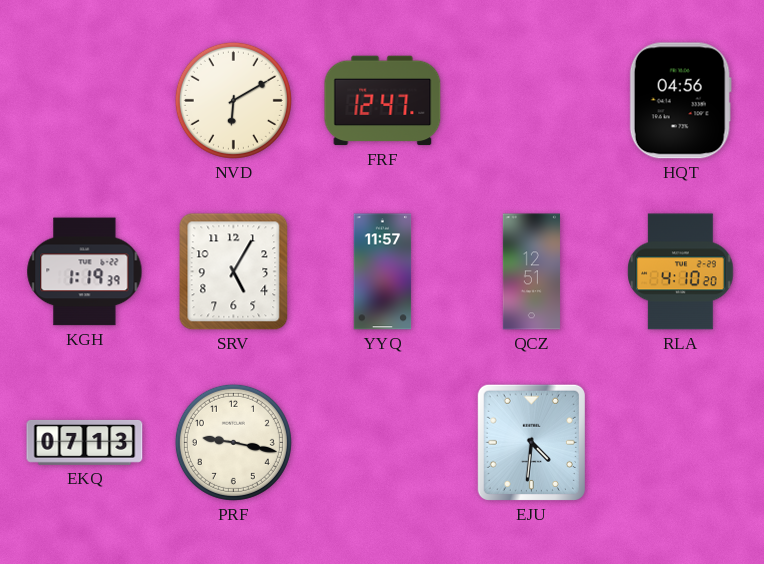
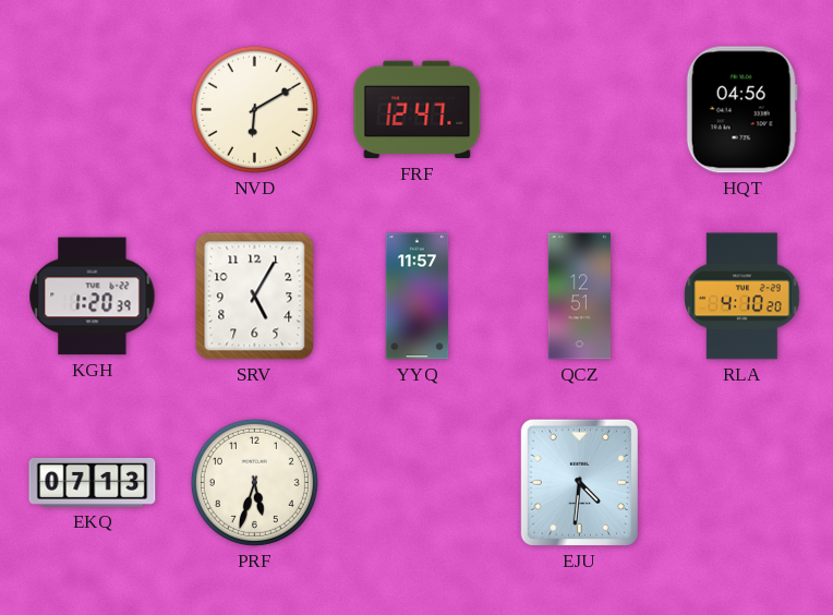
KGH: 1:19 -> 1:20
PRF: 9:17 -> 5:33
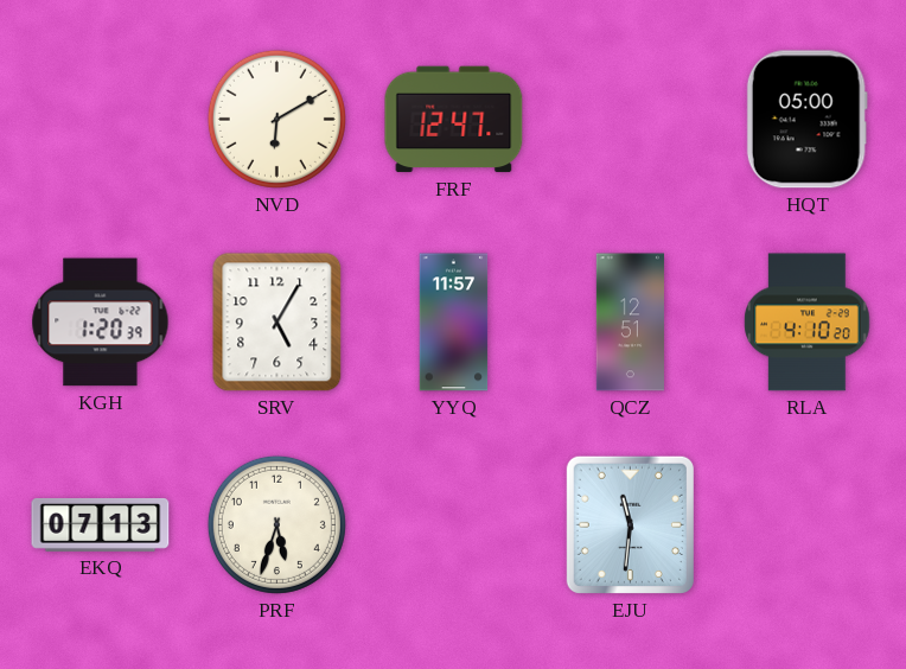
HQT: 04:56 -> 05:00
EJU: 4:31 -> 11:31
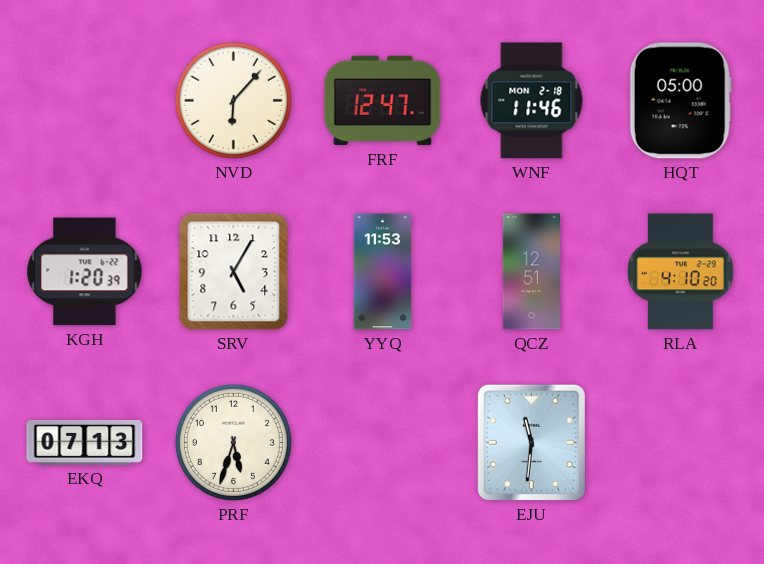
NVD: 6:10 -> 6:07
WNF: none -> 11:46
YYQ: 11:57 -> 11:53
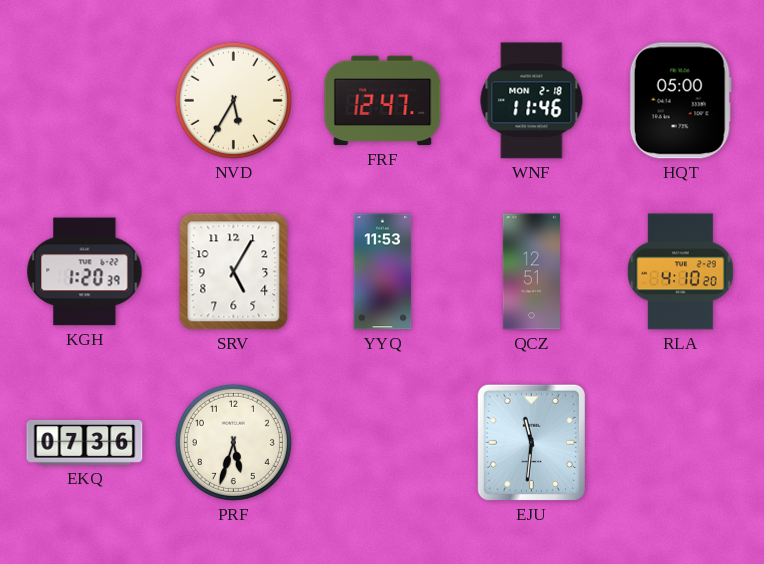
NVD: 6:07 -> 5:35
EKQ: 07:13 -> 07:36
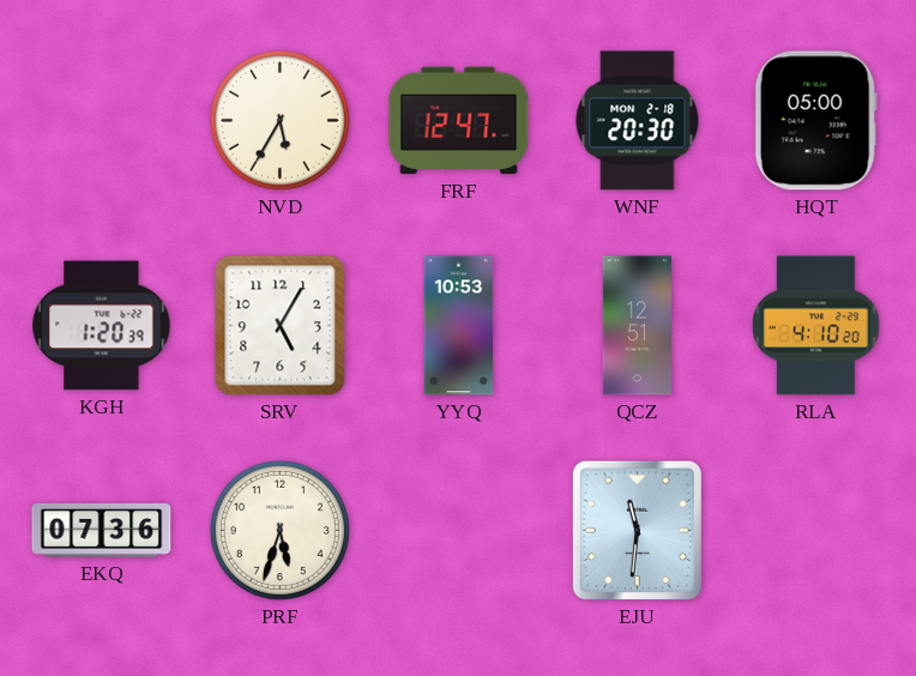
WNF: 11:46 -> 20:30
YYQ: 11:53 -> 10:53
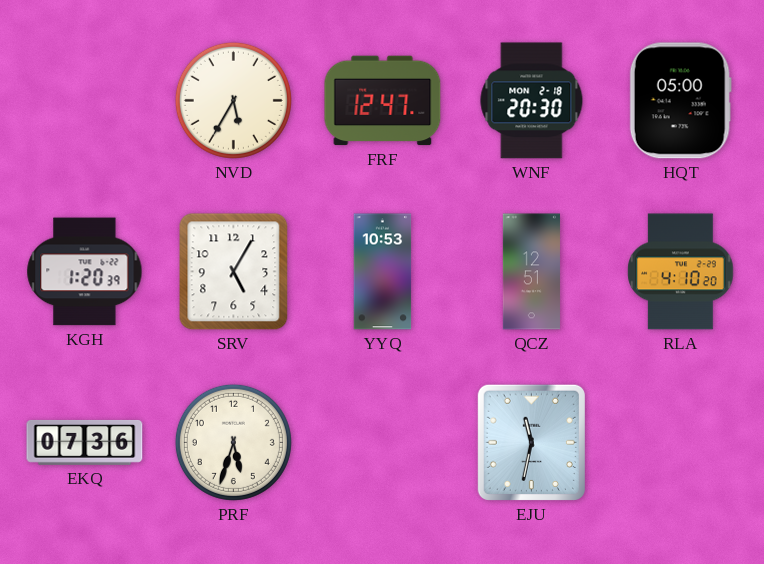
EJU: 11:31 -> 11:32
